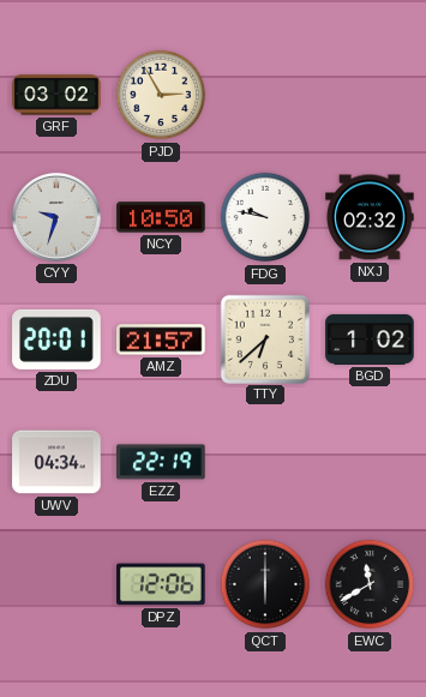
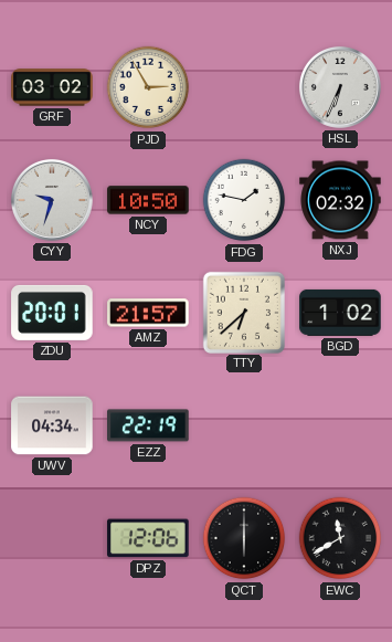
HSL: none -> 6:34
FDG: 9:47 -> 1:47
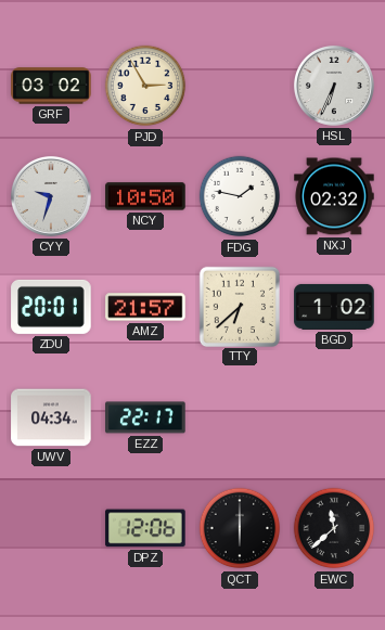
EZZ: 22:19 -> 22:17
EWC: 11:40 -> 11:38
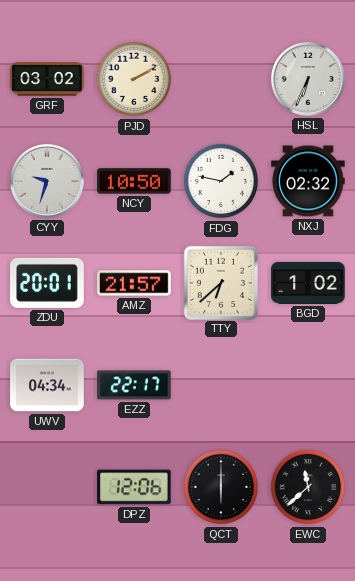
PJD: 2:55 -> 2:10
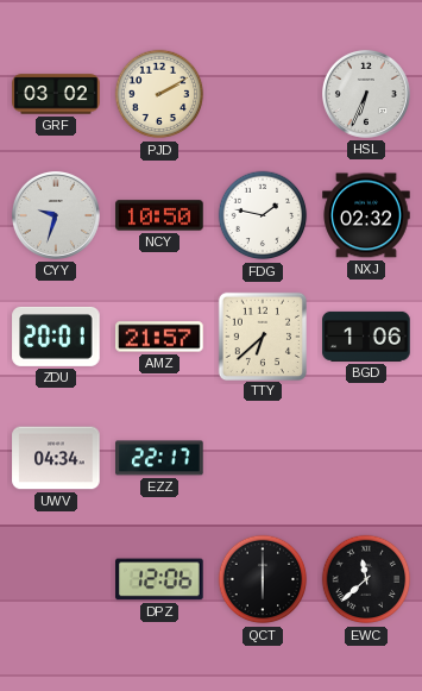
BGD: 1:02 -> 1:06
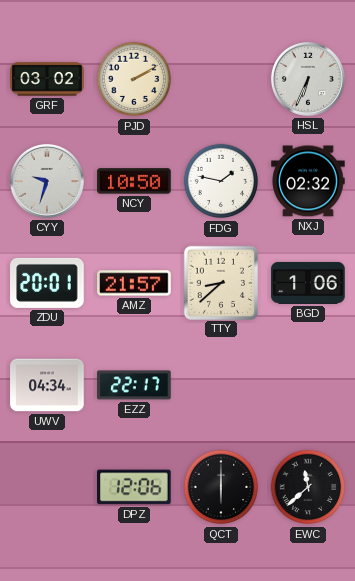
TTY: 6:38 -> 8:38
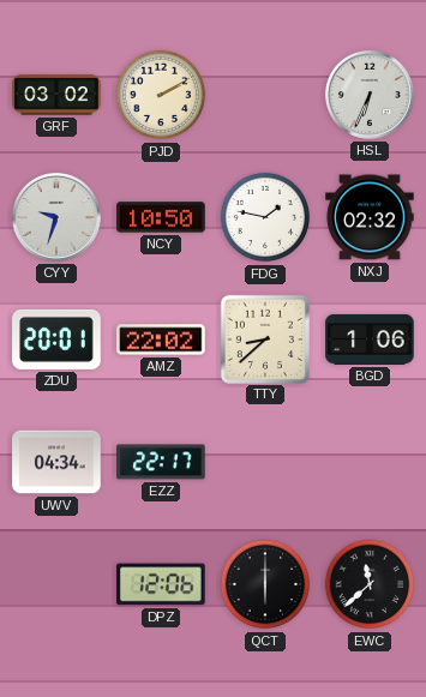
AMZ: 21:57 -> 22:02
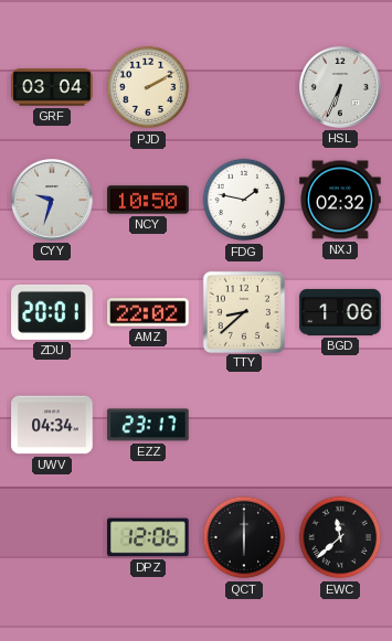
GRF: 03:02 -> 03:04
EZZ: 22:17 -> 23:17
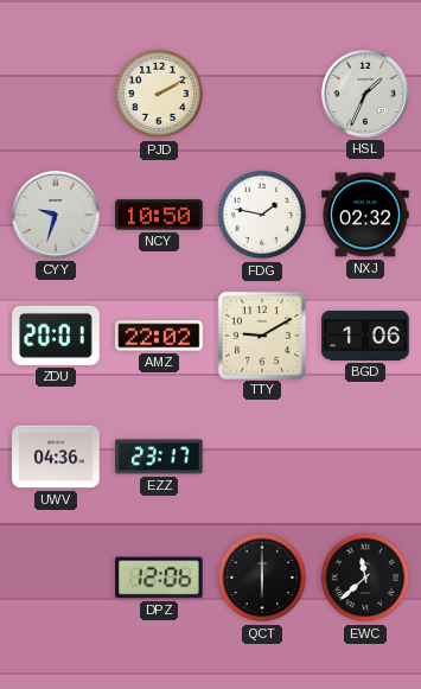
GRF: 03:04 -> none
HSL: 6:34 -> 1:34
TTY: 8:38 -> 9:10
UWV: 04:34 -> 04:36
